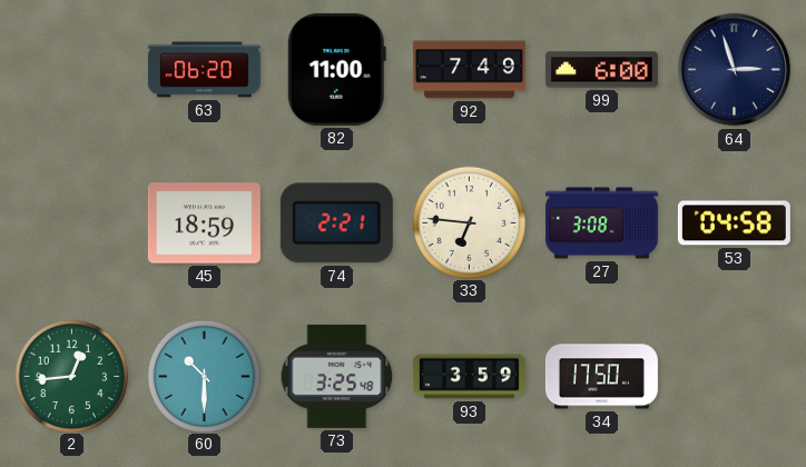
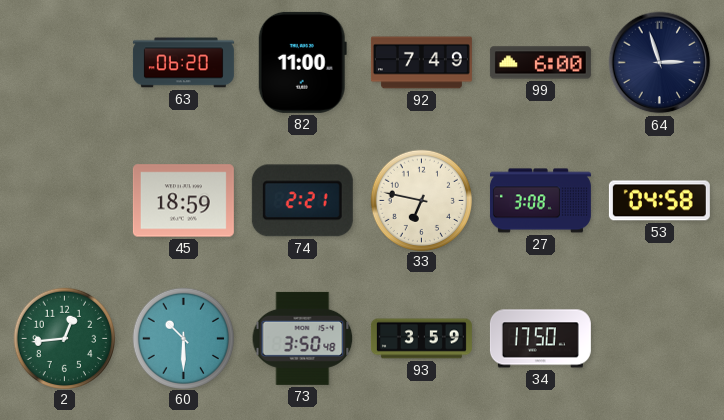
33: 6:46 -> 6:47
73: 3:25 -> 3:50
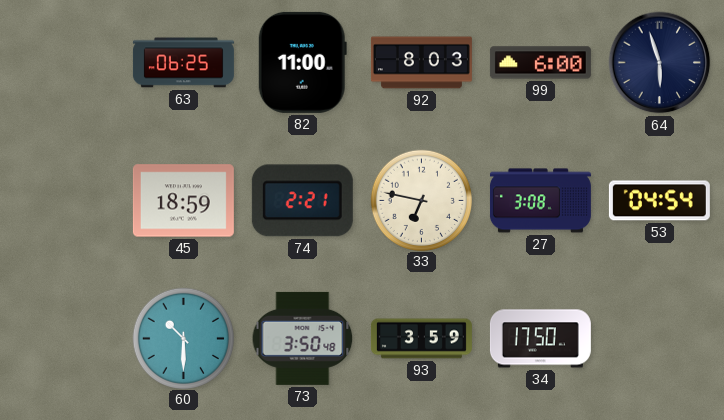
63: 06:20 -> 06:25
92: 7:49 -> 8:03
64: 2:57 -> 5:57
53: 04:58 -> 04:54
2: 12:44 -> none
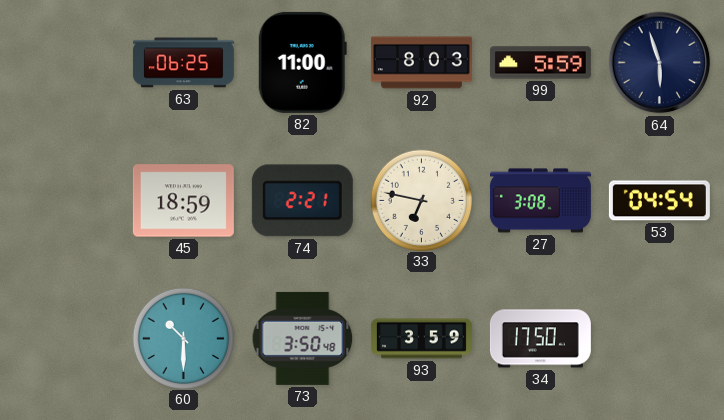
99: 6:00 -> 5:59
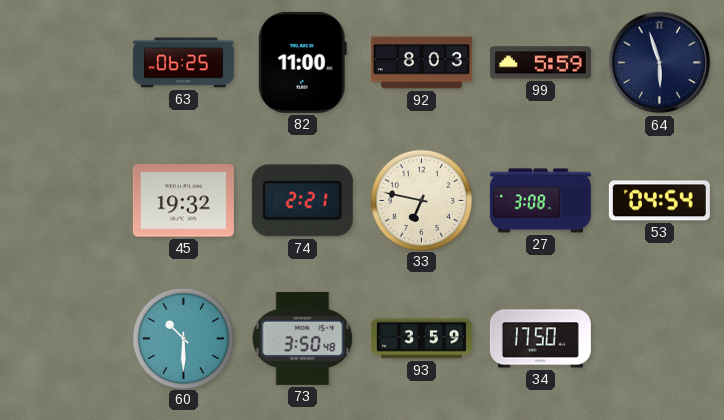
45: 18:59 -> 19:32
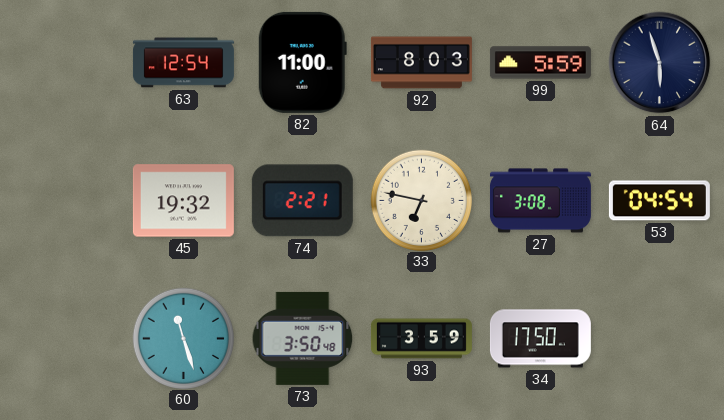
63: 06:25 -> 12:54
60: 10:30 -> 11:27
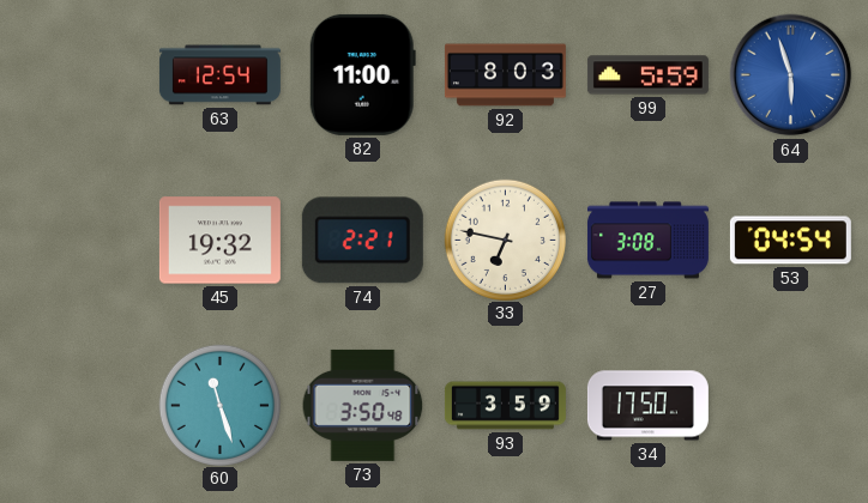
64 dial: navy -> blue
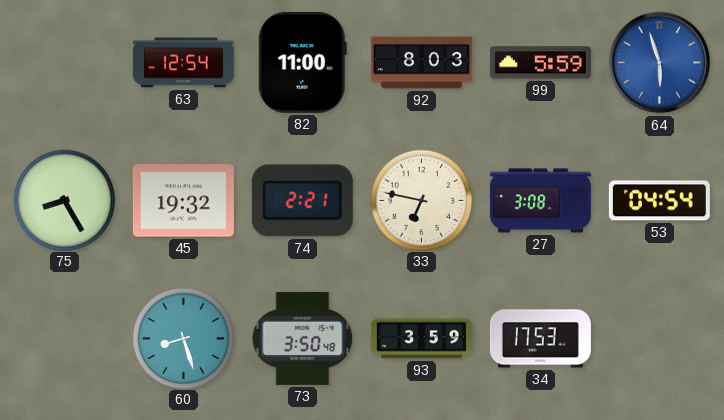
75: none -> 8:25
60: 11:27 -> 8:27
34: 17:50 -> 17:53
